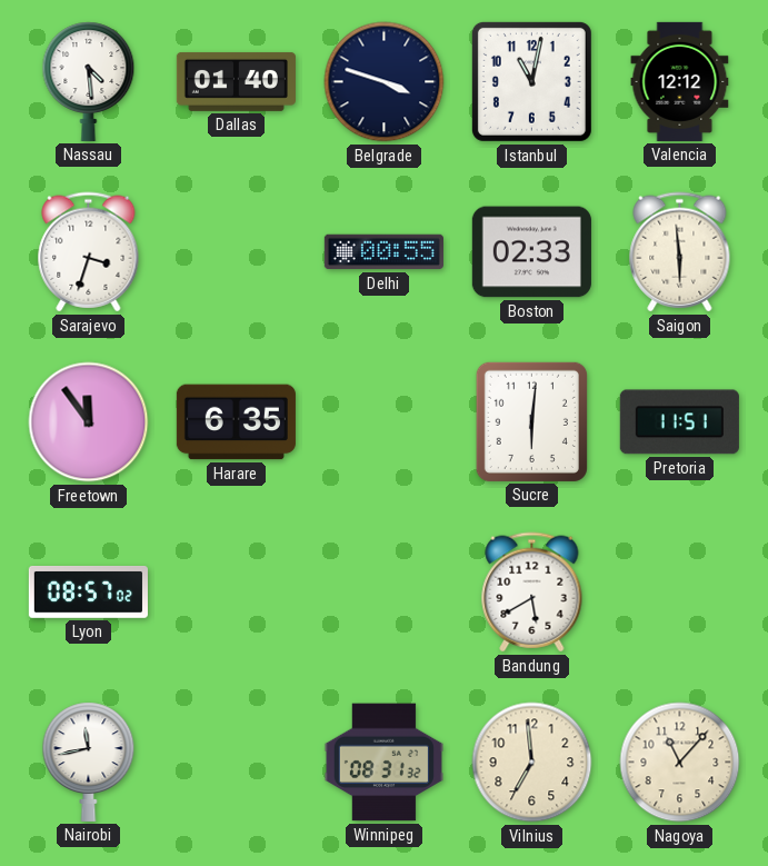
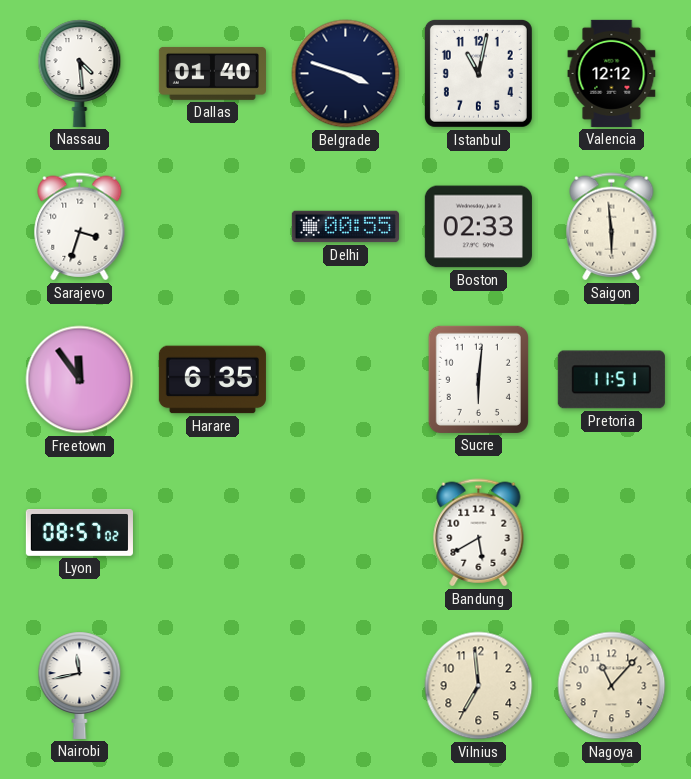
Winnipeg: 08:31 -> none
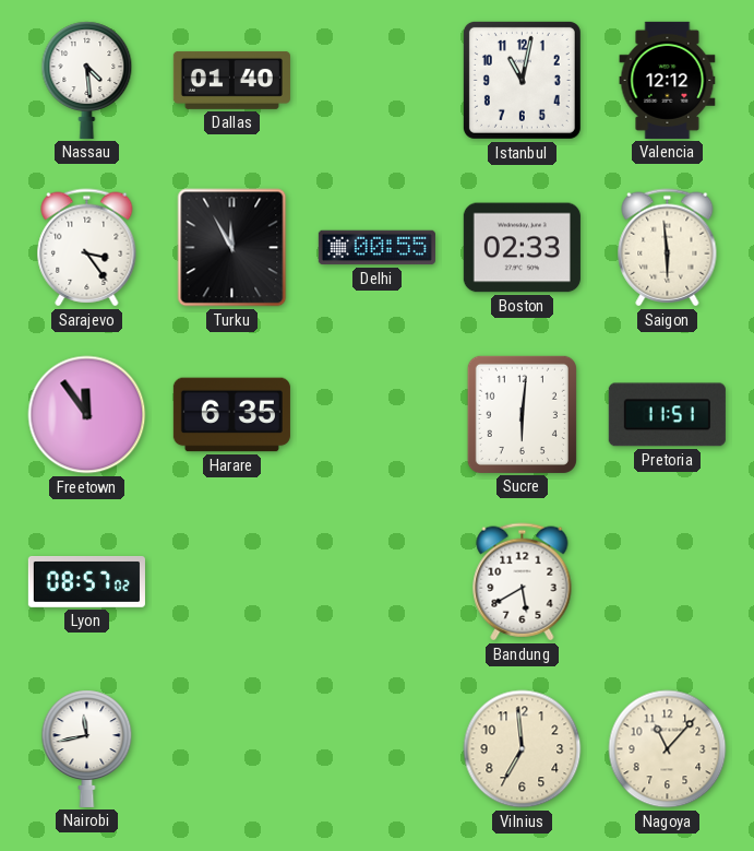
Belgrade: 3:48 -> none
Sarajevo: 3:33 -> 3:24
Turku: none -> 11:55
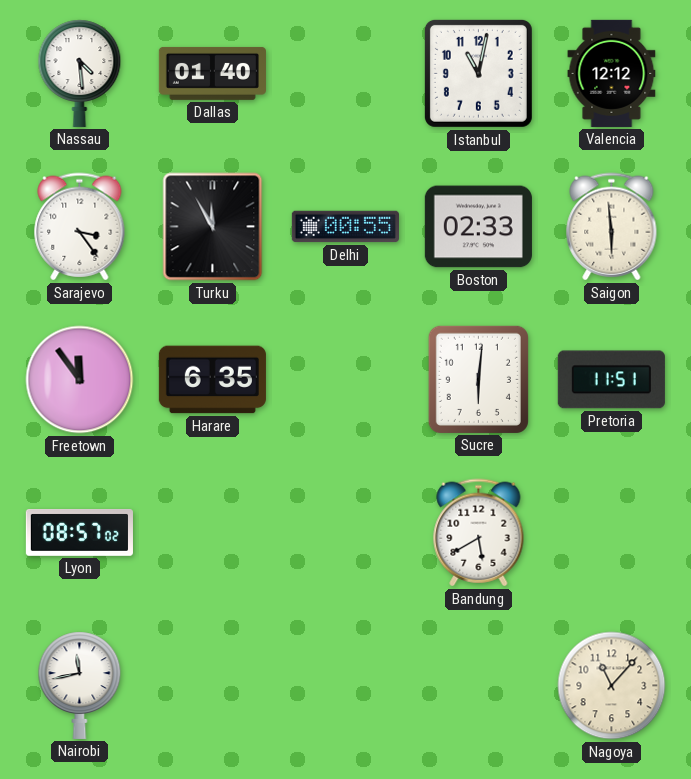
Vilnius: 6:59 -> none
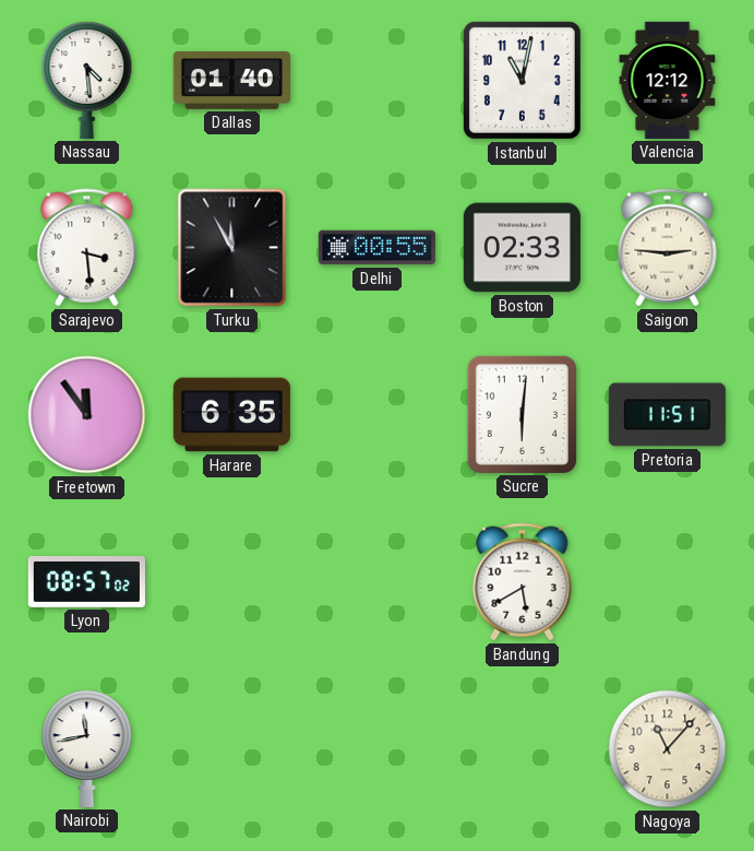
Sarajevo: 3:24 -> 3:29
Saigon: 5:59 -> 2:46
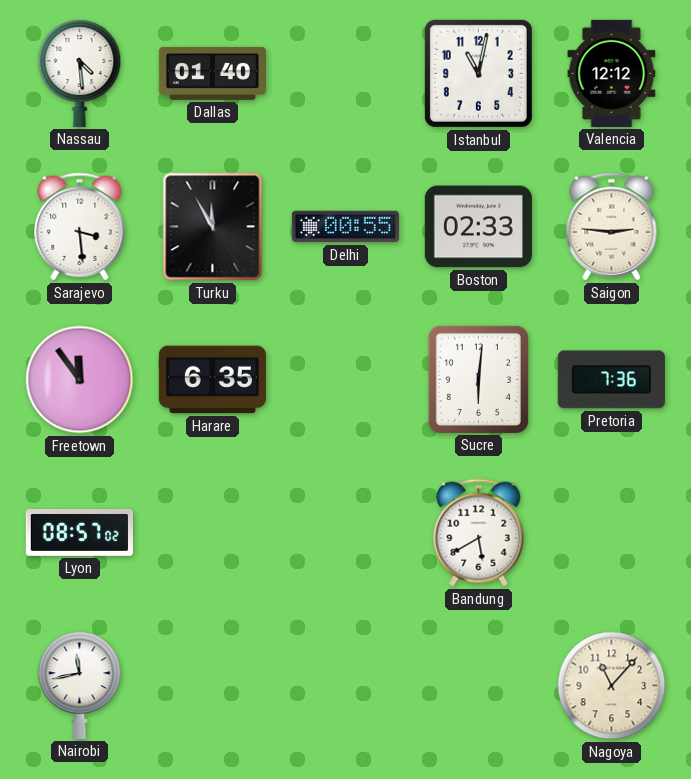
Pretoria: 11:51 -> 7:36
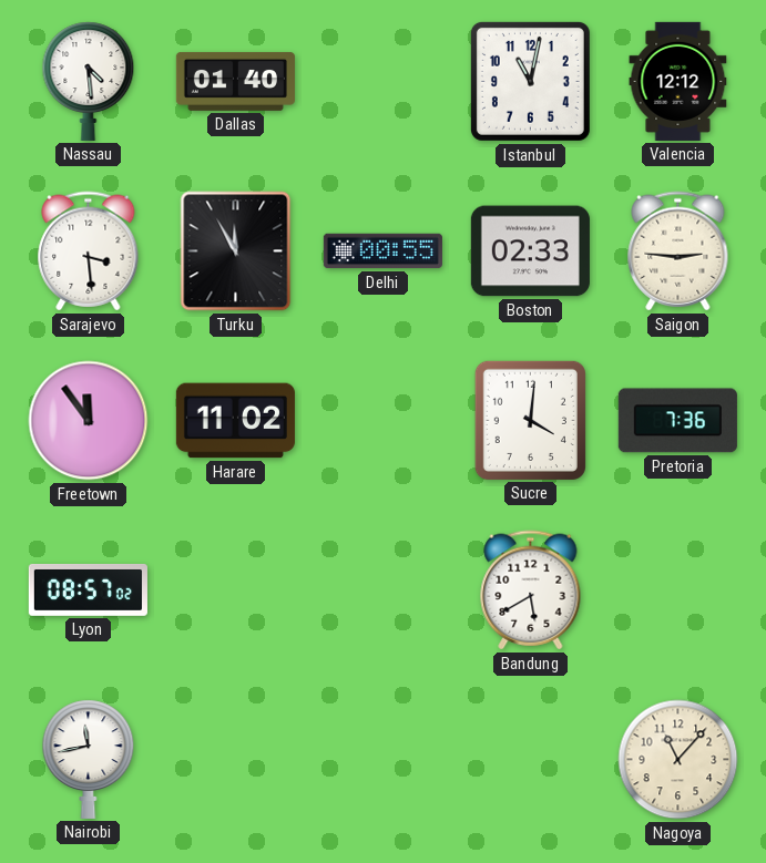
Harare: 6:35 -> 11:02
Sucre: 6:01 -> 4:01
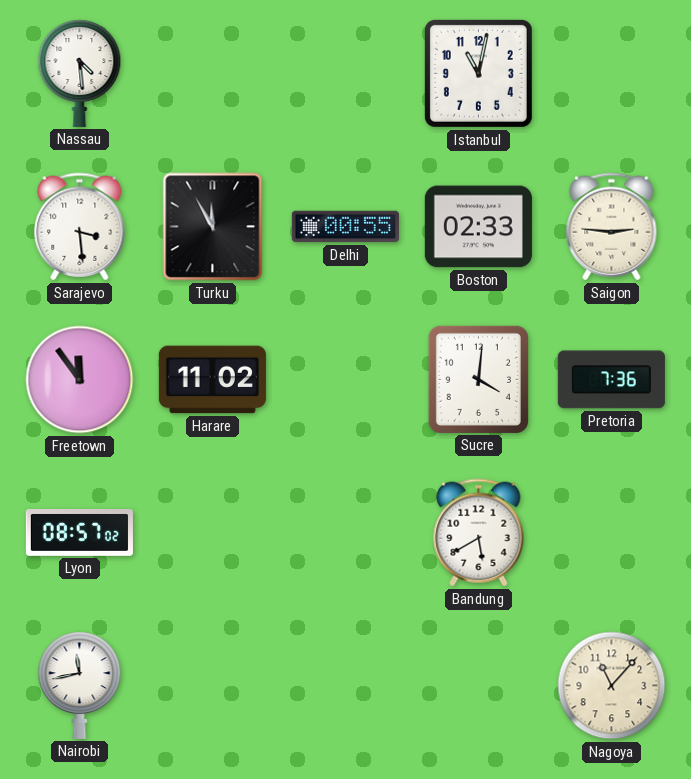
Dallas: 01:40 -> none
Valencia: 12:12 -> none
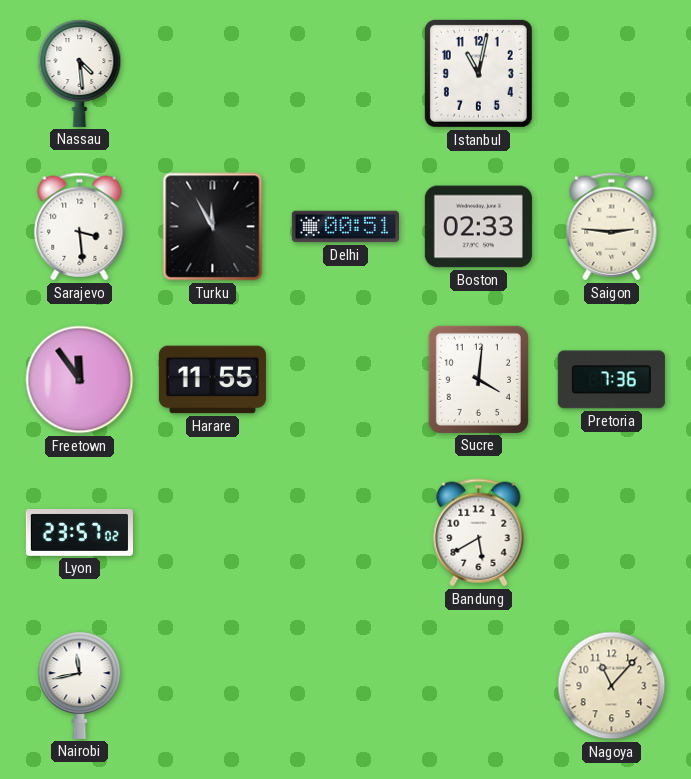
Delhi: 00:55 -> 00:51
Harare: 11:02 -> 11:55
Lyon: 08:57 -> 23:57
